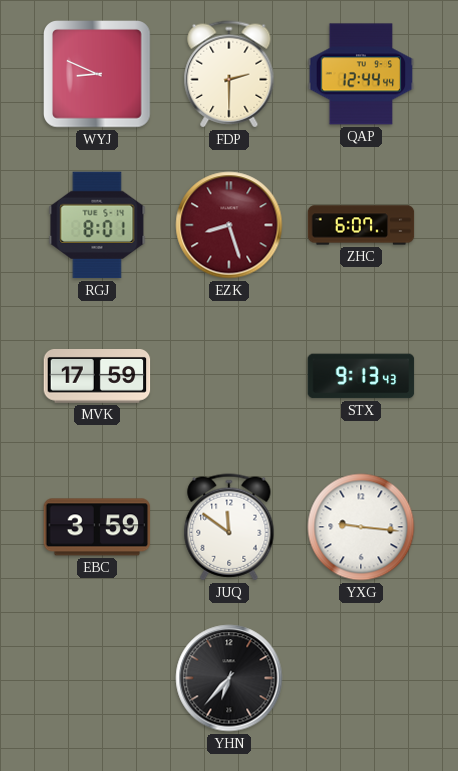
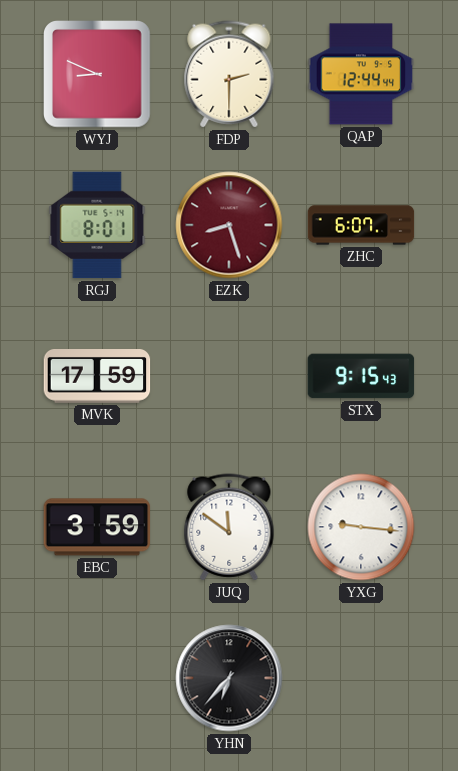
STX: 9:13 -> 9:15
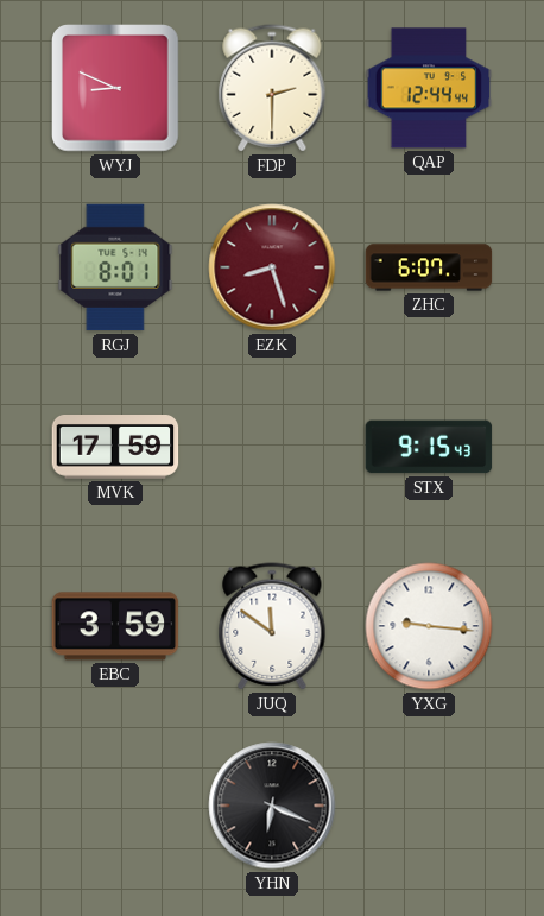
YHN: 6:37 -> 6:19
